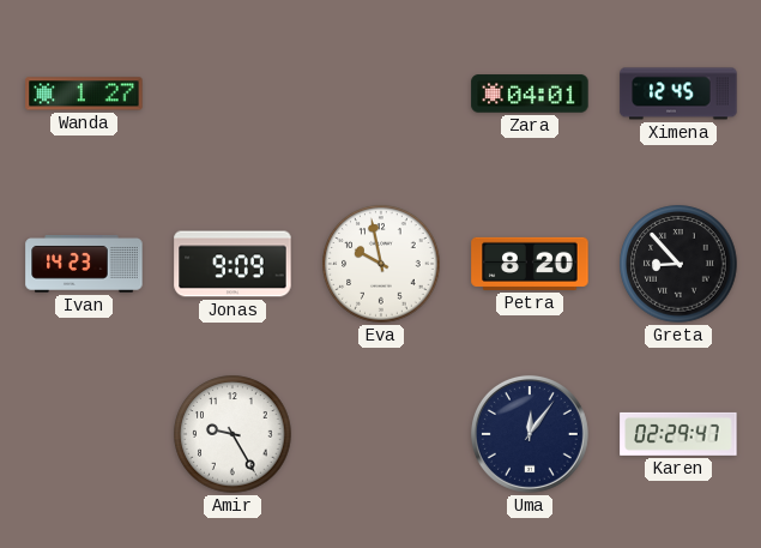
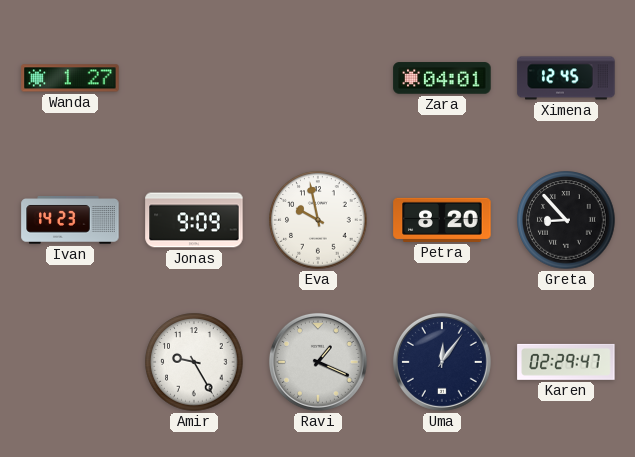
Ravi: none -> 1:19
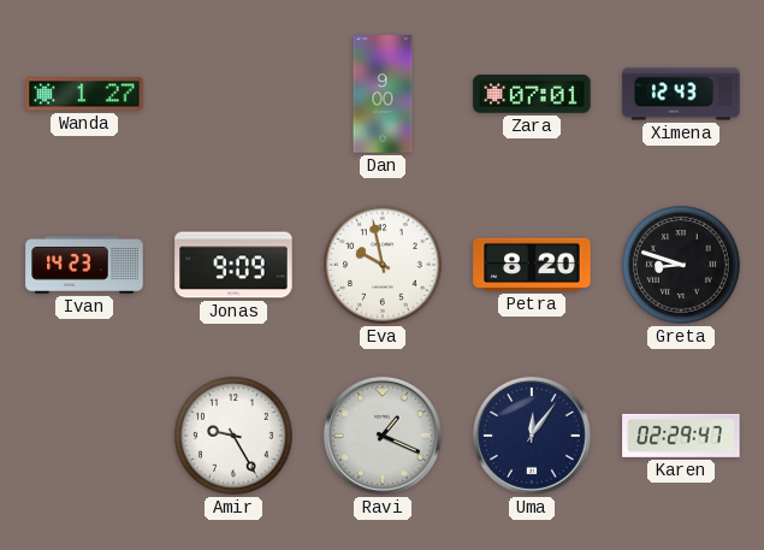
Dan: none -> 9:00
Zara: 04:01 -> 07:01
Ximena: 12:45 -> 12:43
Greta: 8:53 -> 8:48
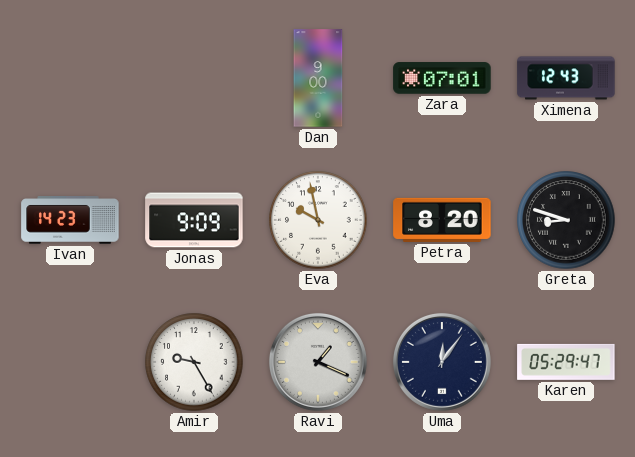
Wanda: 1:27 -> none
Karen: 02:29 -> 05:29
